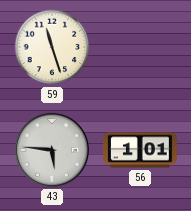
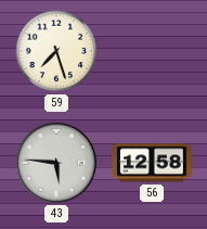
59: 11:27 -> 7:27
56: 1:01 -> 12:58
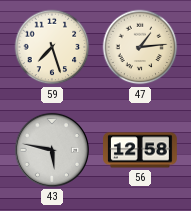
47: none -> 1:14
43: 5:46 -> 5:47
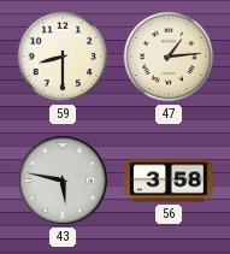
59: 7:27 -> 8:30
56: 12:58 -> 3:58
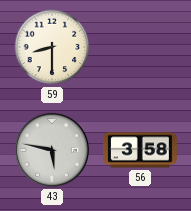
47: 1:14 -> none
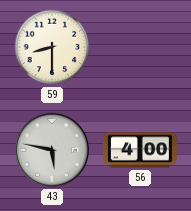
56: 3:58 -> 4:00
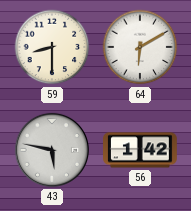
64: none -> 6:10
56: 4:00 -> 1:42
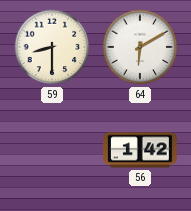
43: 5:47 -> none
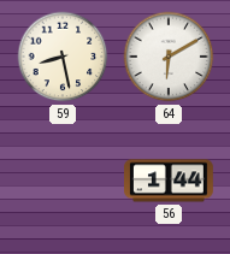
59: 8:30 -> 8:28
56: 1:42 -> 1:44
